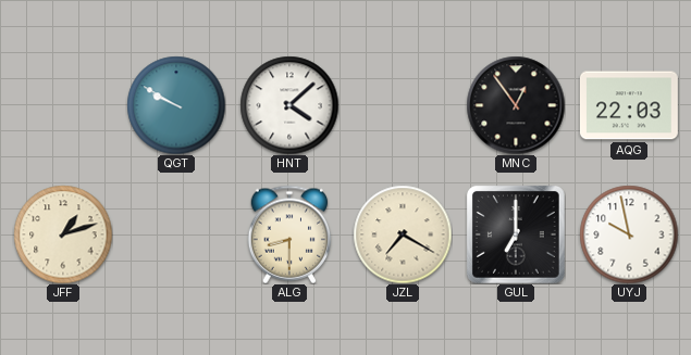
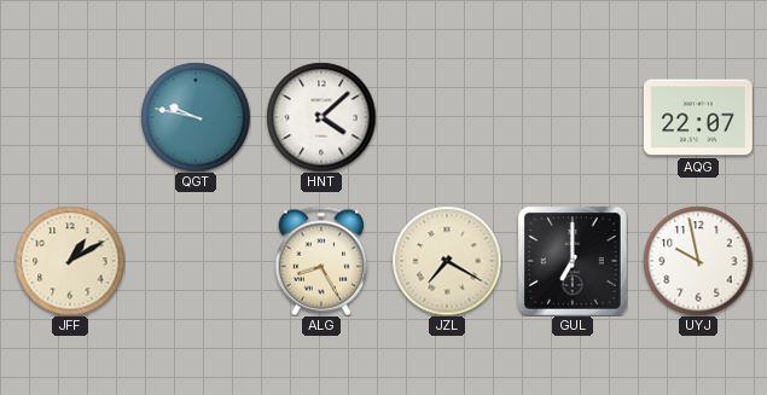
QGT: 9:50 -> 9:47
MNC: 12:54 -> none
AQG: 22:03 -> 22:07
JFF: 1:12 -> 1:10
ALG: 8:30 -> 8:25
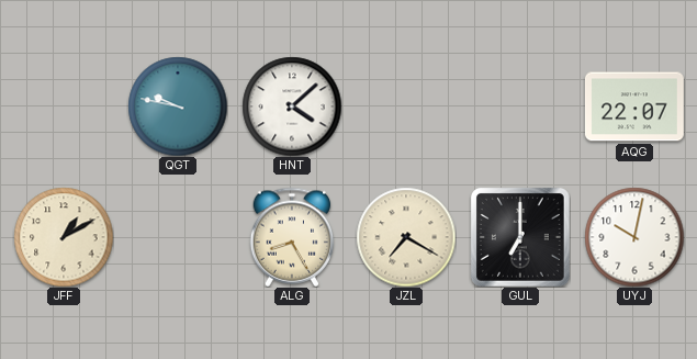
UYJ: 9:58 -> 10:02
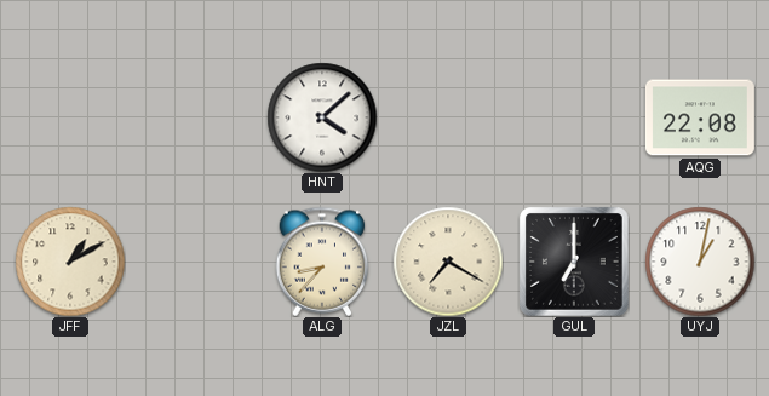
QGT: 9:47 -> none
AQG: 22:07 -> 22:08
ALG: 8:25 -> 8:37
UYJ: 10:02 -> 1:02
